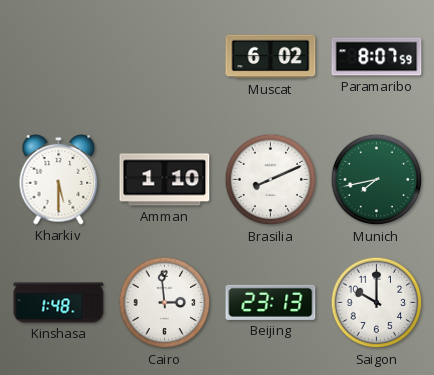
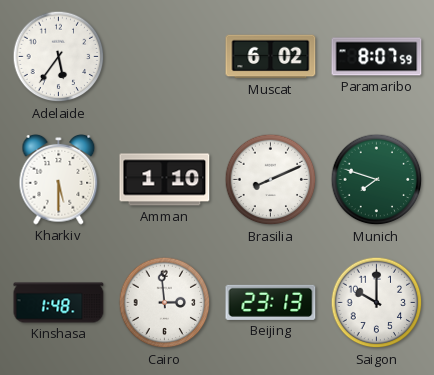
Adelaide: none -> 5:36
Munich: 7:43 -> 7:48
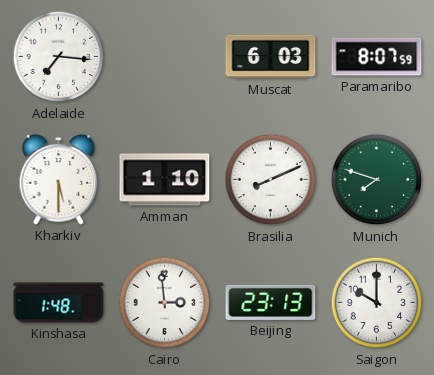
Adelaide: 5:36 -> 7:16
Muscat: 6:02 -> 6:03
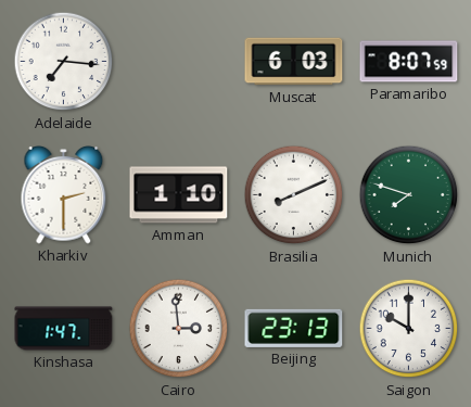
Kharkiv: 5:30 -> 2:30
Kinshasa: 1:48 -> 1:47
